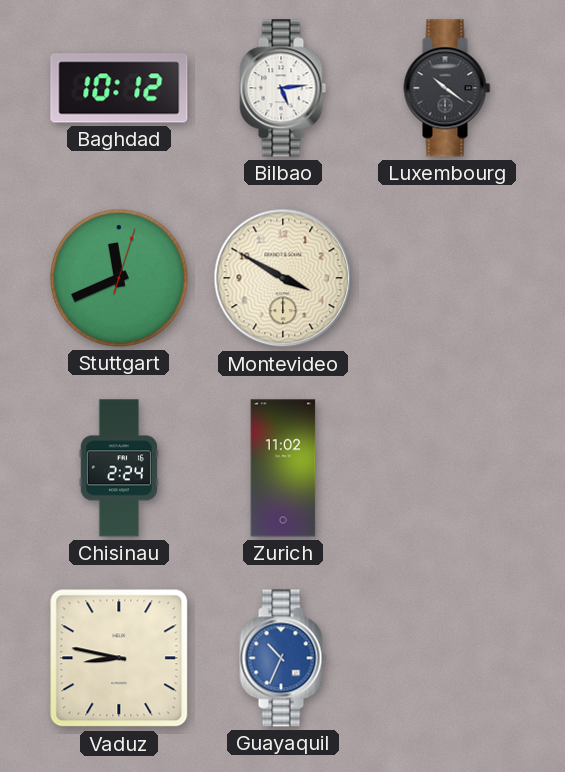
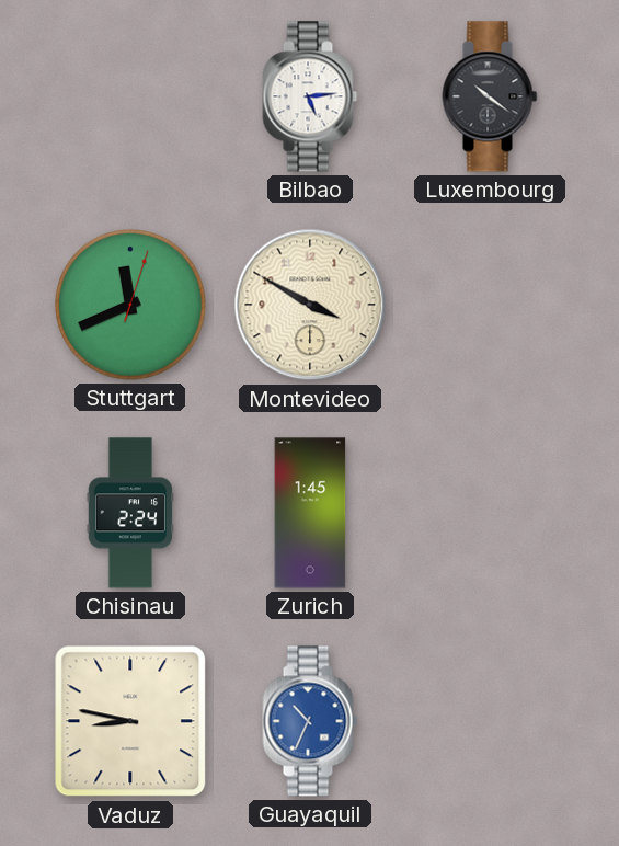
Baghdad: 10:12 -> none
Zurich: 11:02 -> 1:45
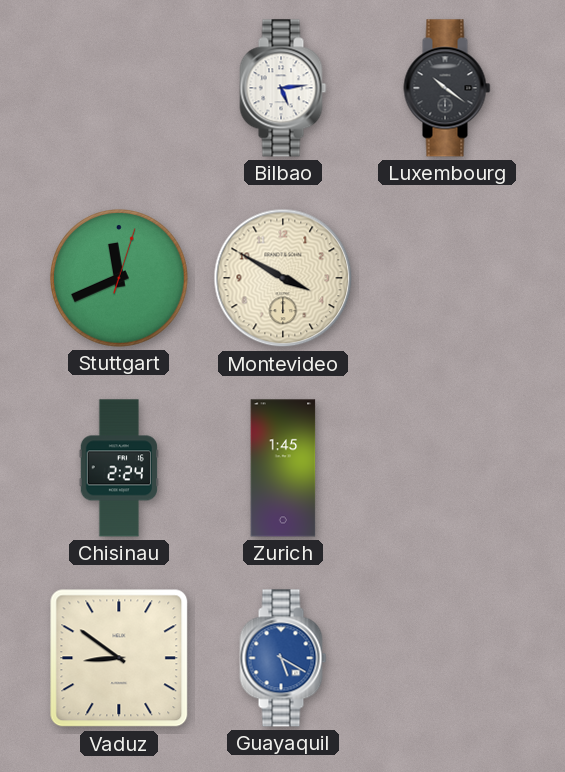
Vaduz: 8:47 -> 8:51
Guayaquil: 10:34 -> 5:20
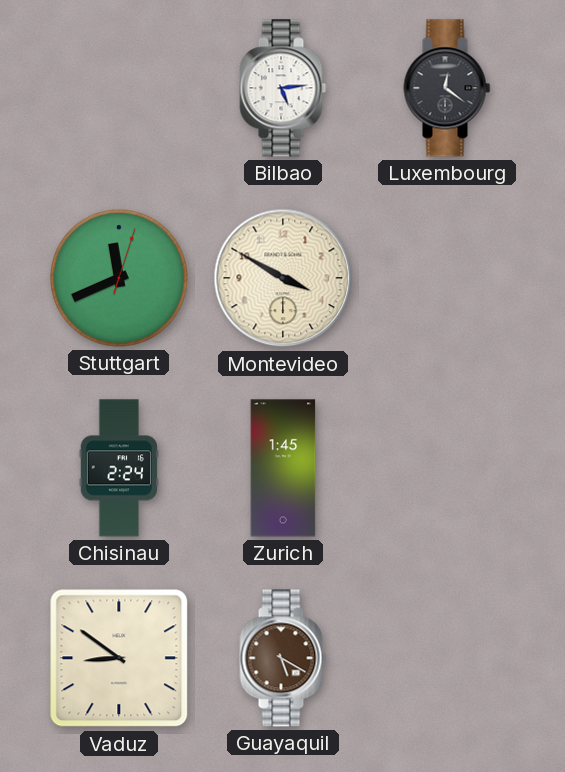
Luxembourg: 10:21 -> 12:21
Guayaquil dial: blue -> brown
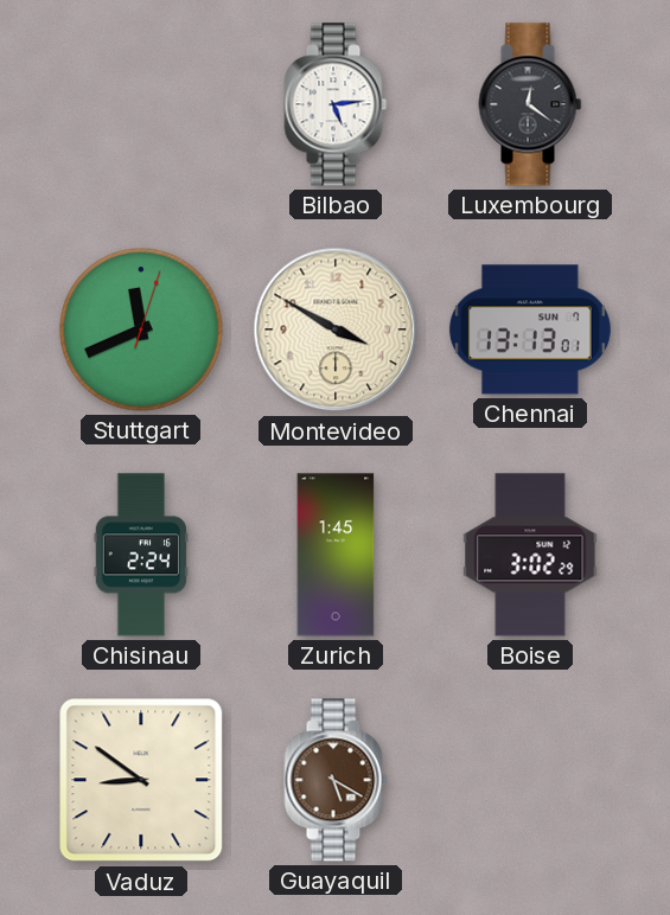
Chennai: none -> 13:13
Boise: none -> 3:02
